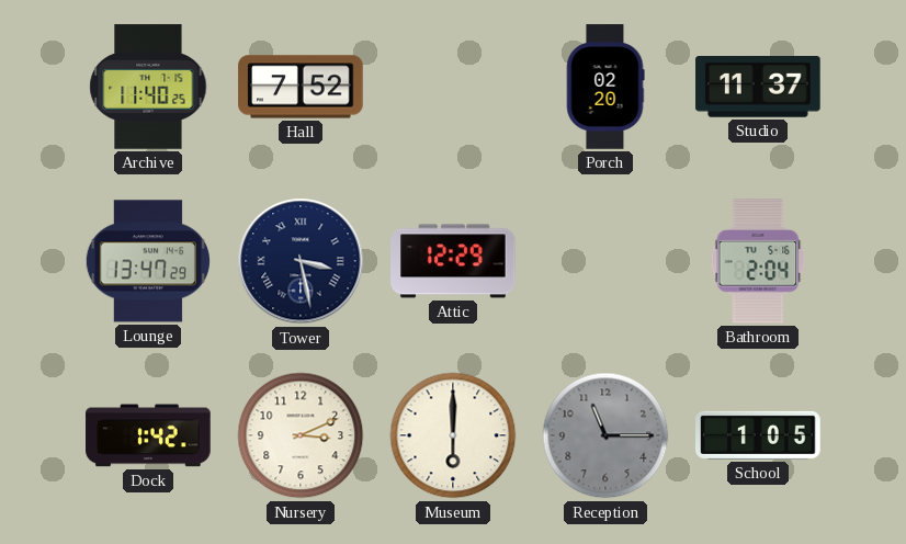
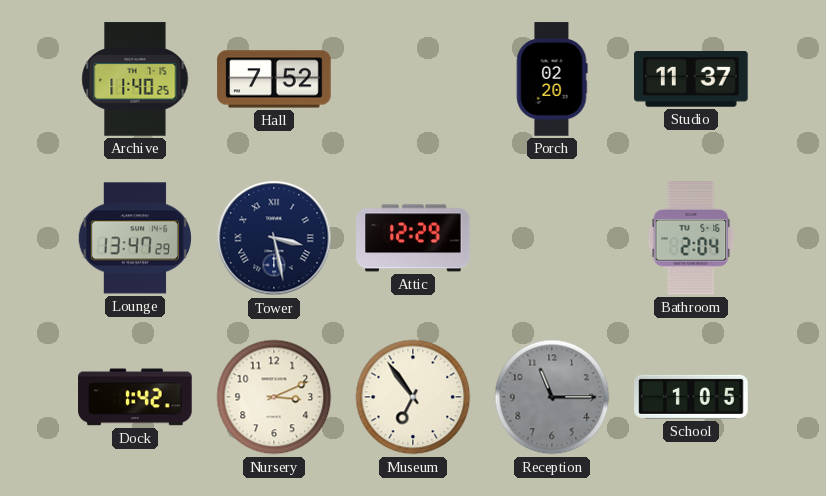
Museum: 6:00 -> 6:54
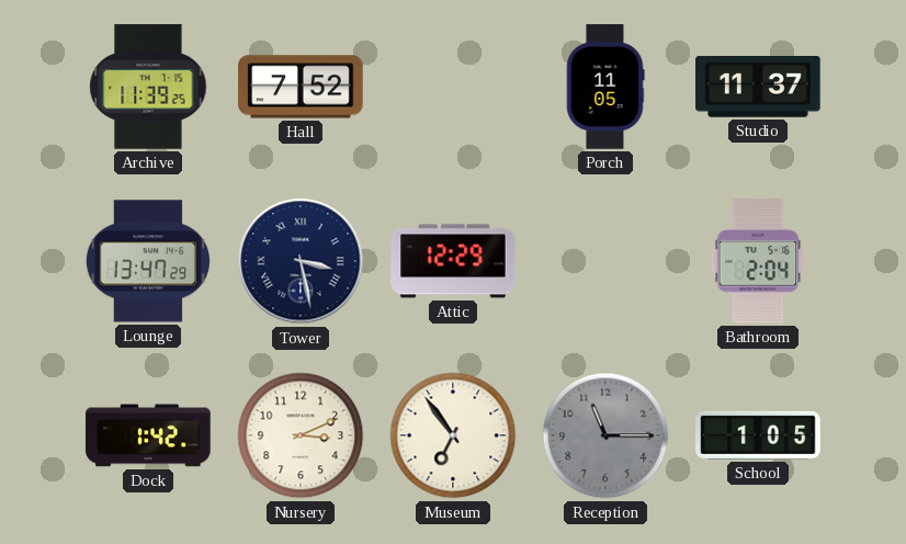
Archive: 11:40 -> 11:39
Porch: 02:20 -> 11:05
